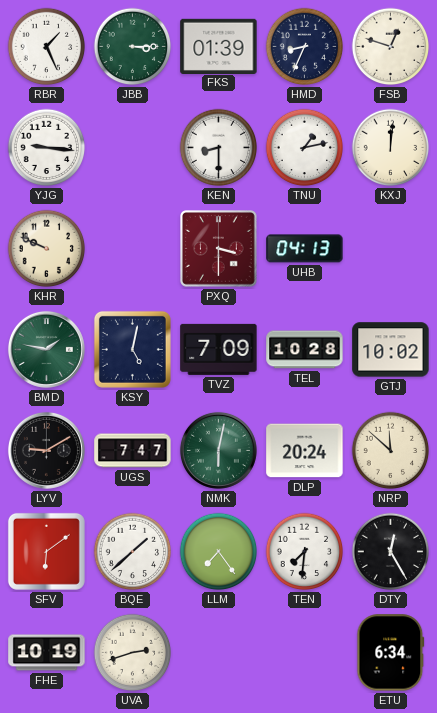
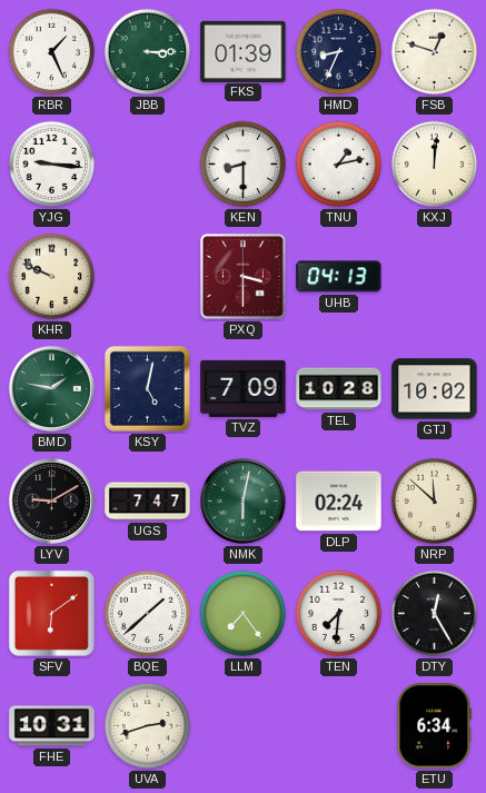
DLP: 20:24 -> 02:24
FHE: 10:19 -> 10:31
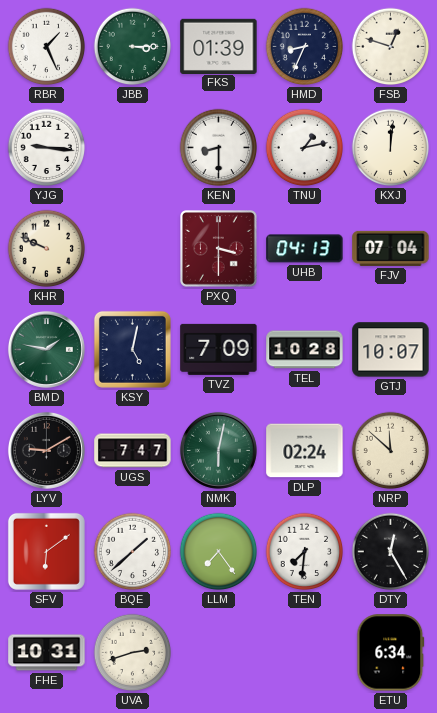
FJV: none -> 07:04
GTJ: 10:02 -> 10:07
